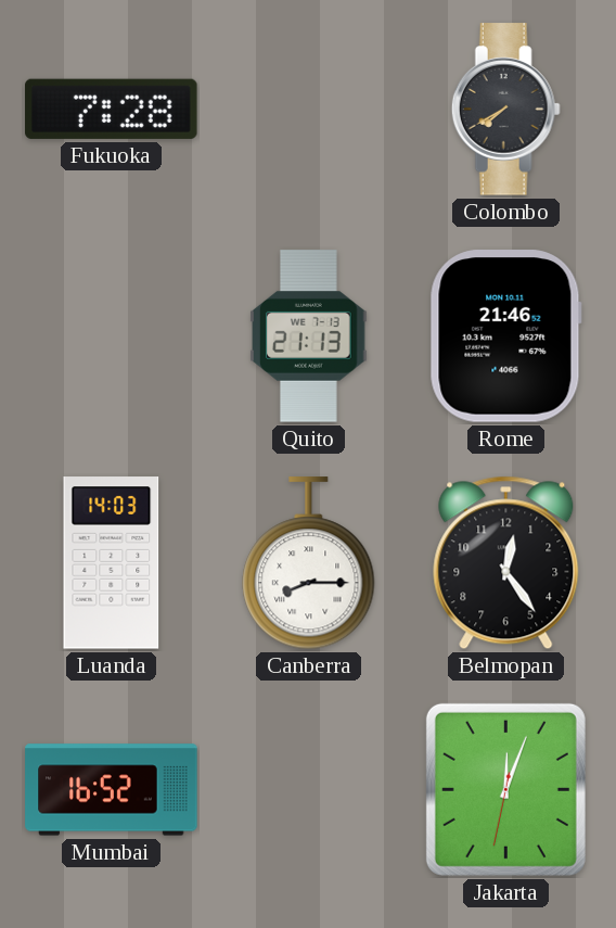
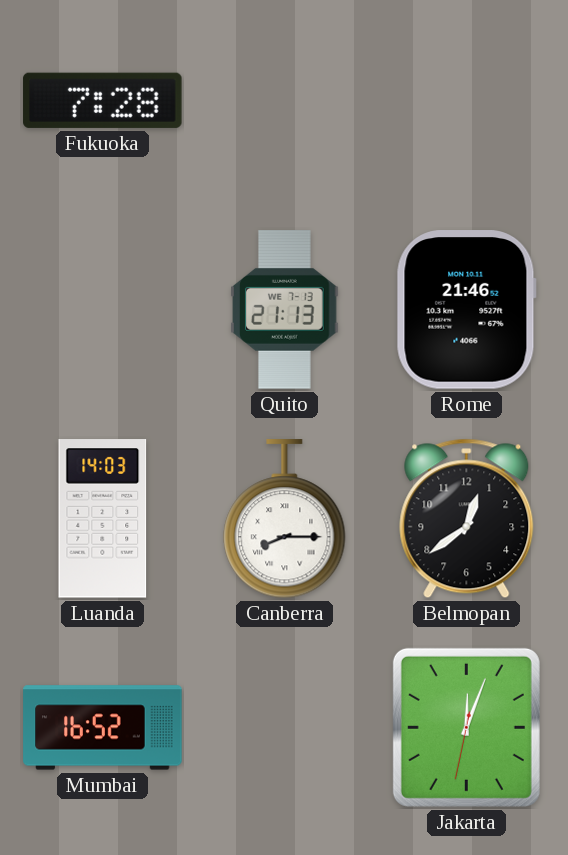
Colombo: 7:40 -> none
Belmopan: 12:24 -> 12:39
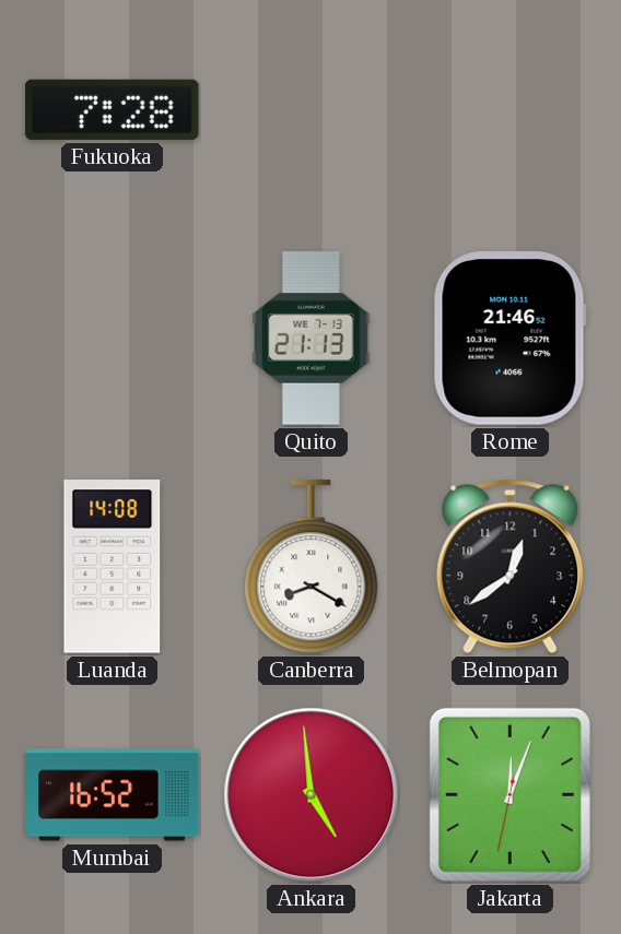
Luanda: 14:03 -> 14:08
Canberra: 8:15 -> 8:20
Ankara: none -> 4:59
